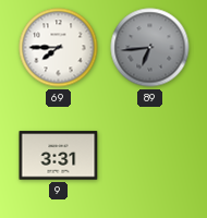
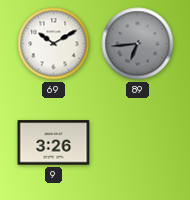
69: 7:45 -> 10:10
9: 3:31 -> 3:26
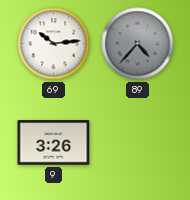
69: 10:10 -> 10:14
89: 6:44 -> 4:37
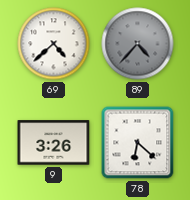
69: 10:14 -> 4:38
78: none -> 6:22
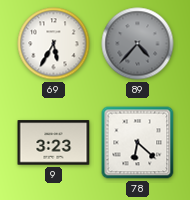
69: 4:38 -> 5:35
9: 3:26 -> 3:23
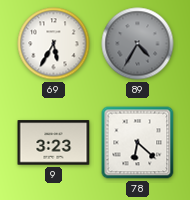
89: 4:37 -> 4:35
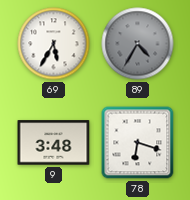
9: 3:23 -> 3:48
78: 6:22 -> 6:18
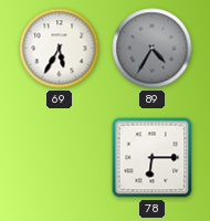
9: 3:48 -> none
78: 6:18 -> 6:15
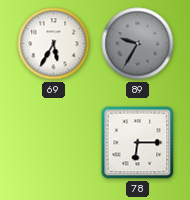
89: 4:35 -> 9:35
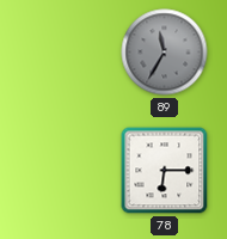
69: 5:35 -> none
89: 9:35 -> 11:35
